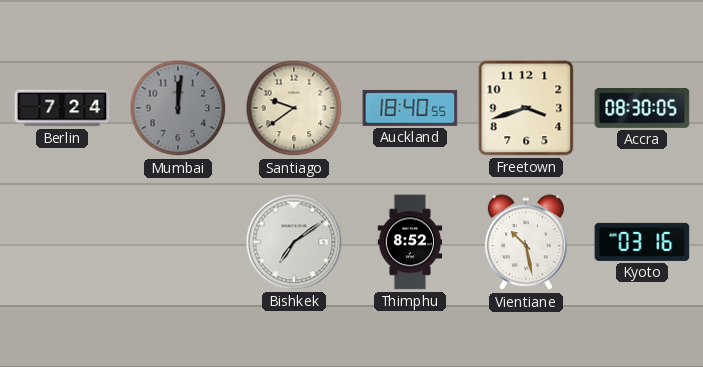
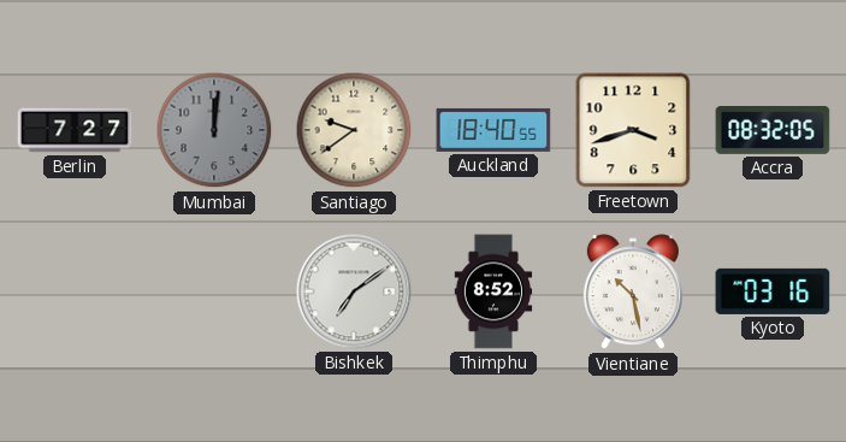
Berlin: 7:24 -> 7:27
Accra: 08:30 -> 08:32
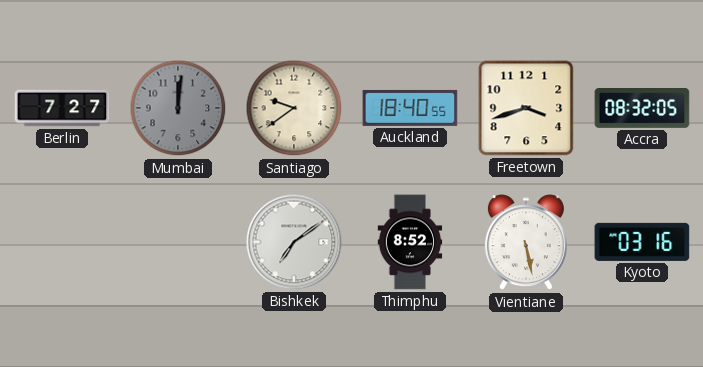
Vientiane: 10:28 -> 5:28
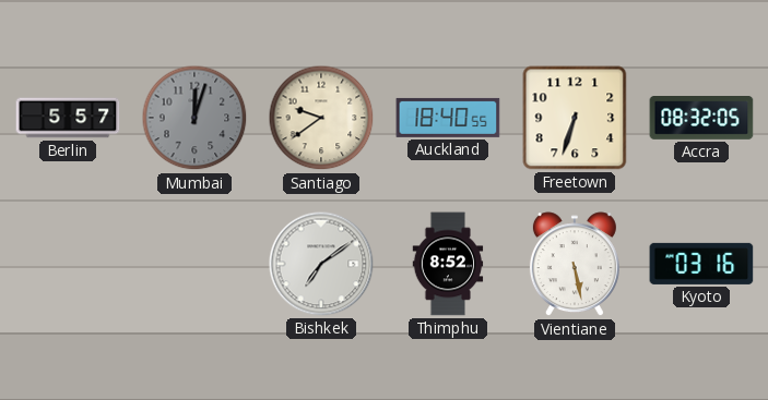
Berlin: 7:27 -> 5:57
Mumbai: 12:01 -> 12:03
Freetown: 3:42 -> 6:33
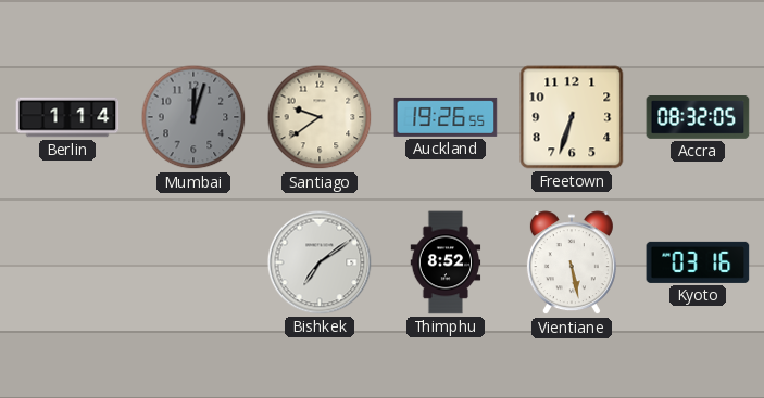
Berlin: 5:57 -> 1:14
Auckland: 18:40 -> 19:26
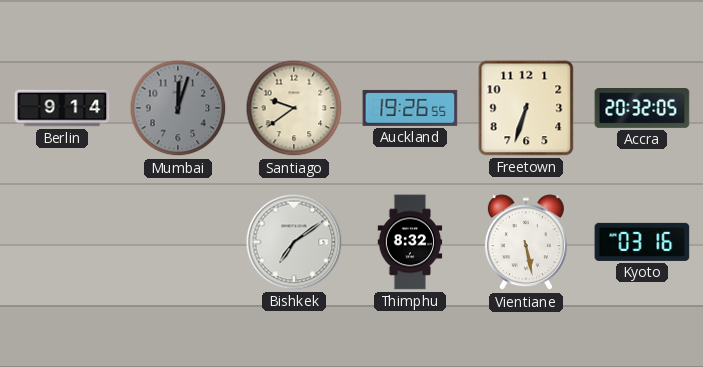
Berlin: 1:14 -> 9:14
Accra: 08:32 -> 20:32
Thimphu: 8:52 -> 8:32
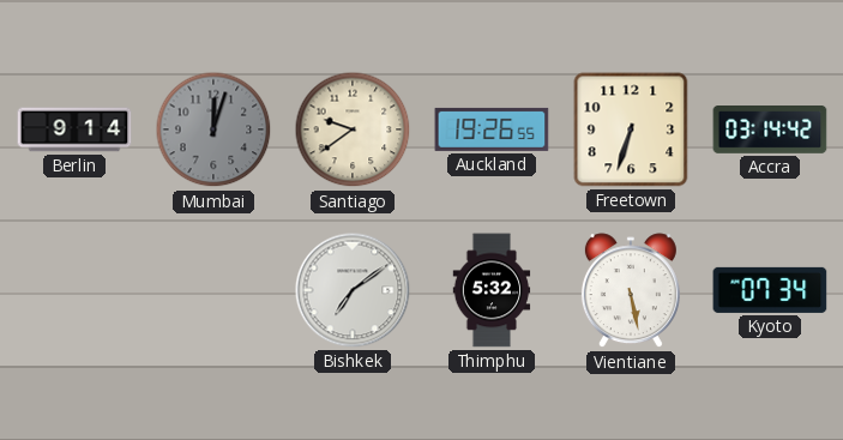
Accra: 20:32 -> 03:14
Thimphu: 8:32 -> 5:32
Kyoto: 03:16 -> 07:34
